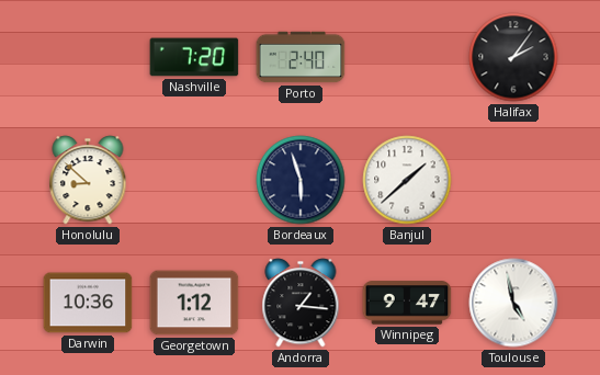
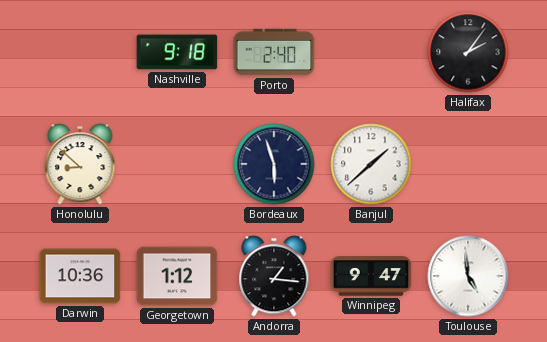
Nashville: 7:20 -> 9:18
Toulouse: 4:58 -> 4:59
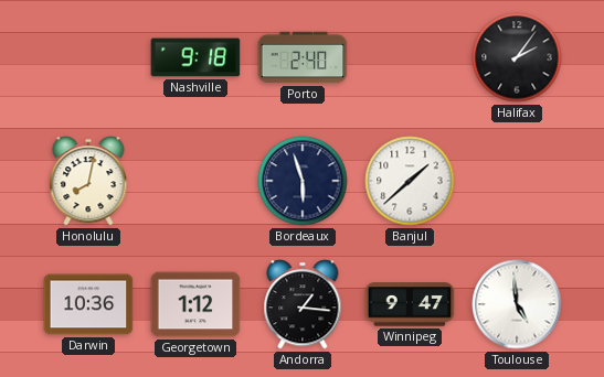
Honolulu: 8:52 -> 8:02
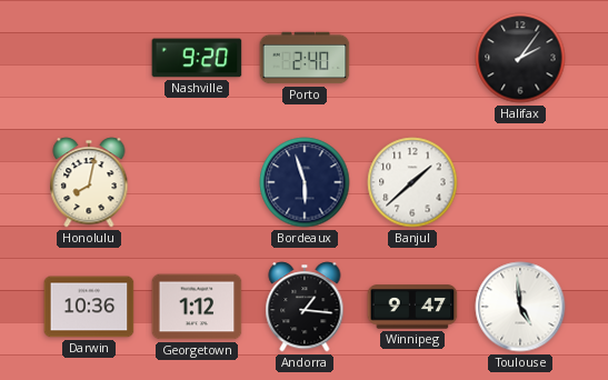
Nashville: 9:18 -> 9:20
